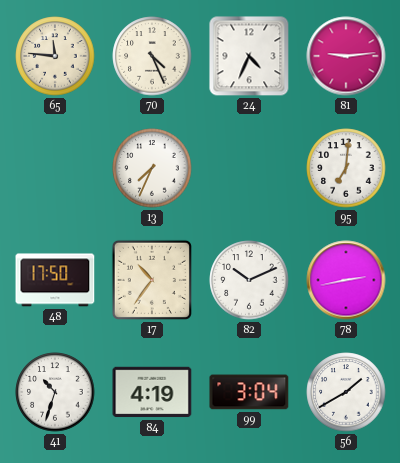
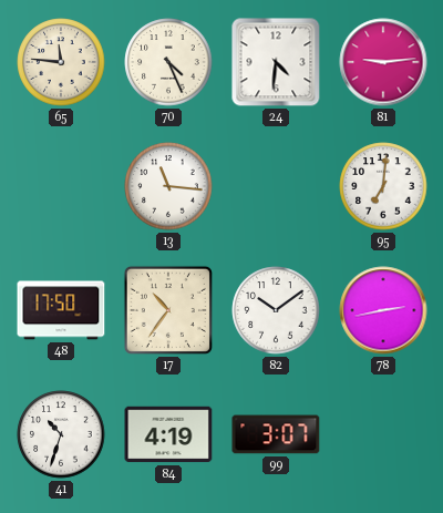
24: 4:34 -> 4:31
13: 7:34 -> 11:16
82: 10:11 -> 10:09
99: 3:04 -> 3:07
56: 1:40 -> none
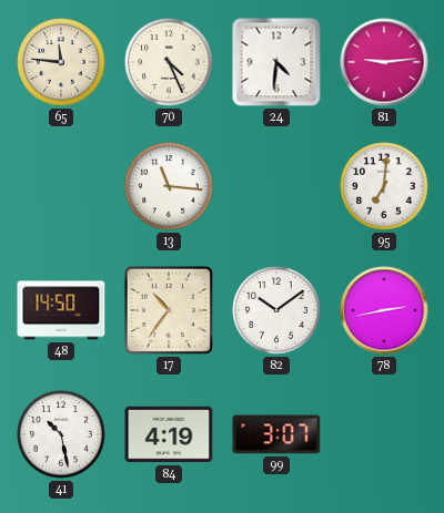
48: 17:50 -> 14:50
41: 10:33 -> 10:28
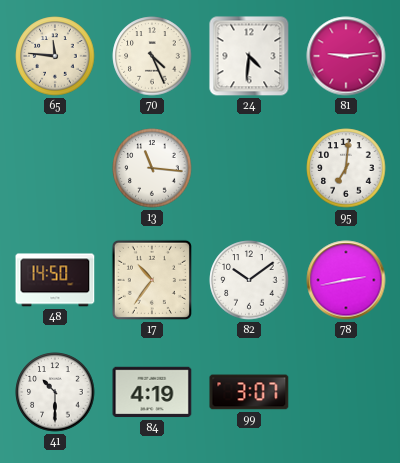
41: 10:28 -> 10:30
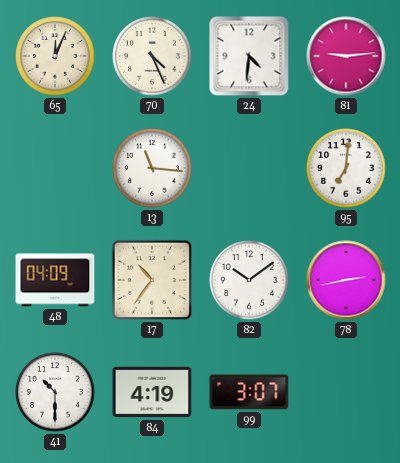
65: 11:46 -> 12:04
48: 14:50 -> 04:09
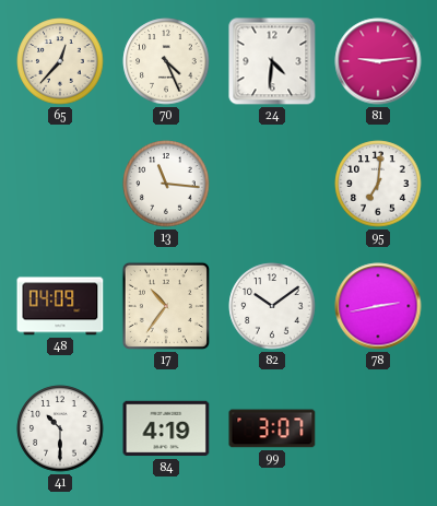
65: 12:04 -> 12:37
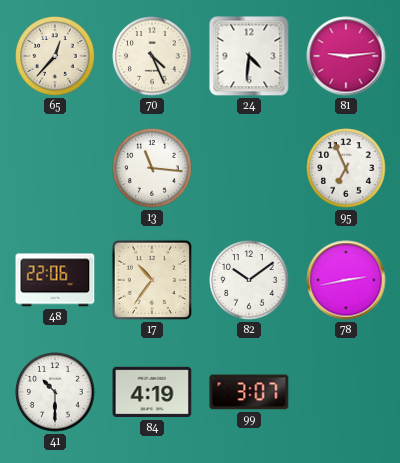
95: 7:01 -> 6:56
48: 04:09 -> 22:06
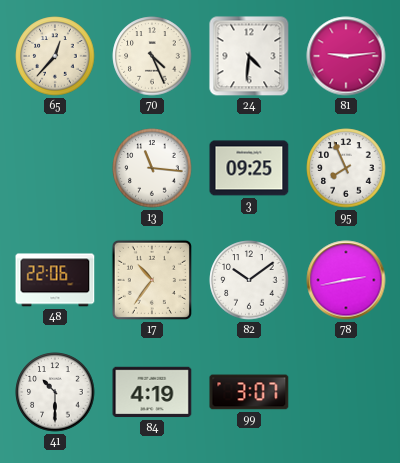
3: none -> 09:25
95: 6:56 -> 7:56
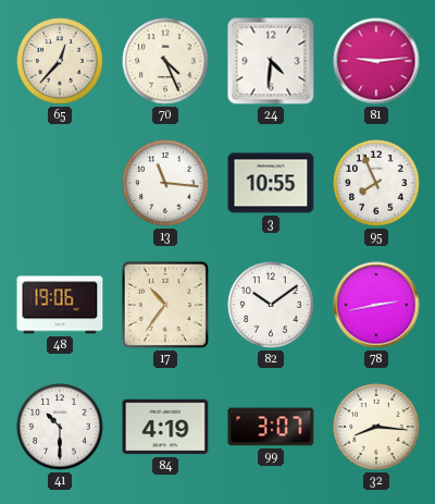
3: 09:25 -> 10:55
48: 22:06 -> 19:06
32: none -> 8:16
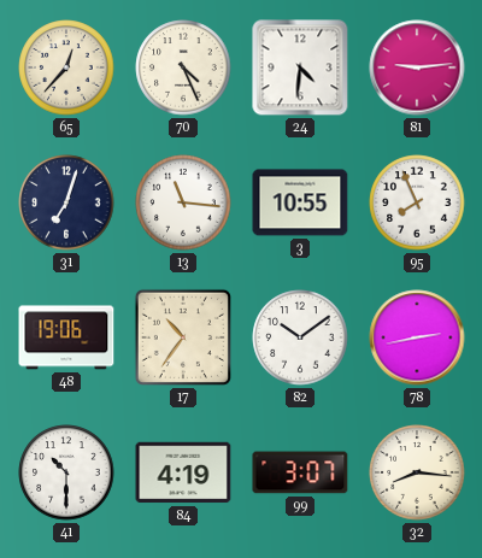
31: none -> 7:03
